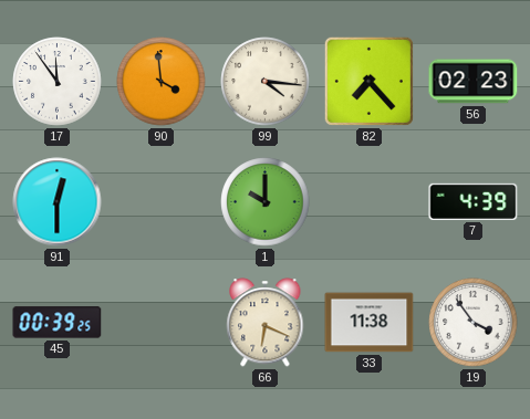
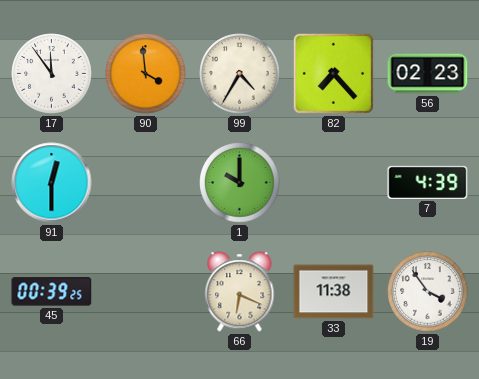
99: 4:16 -> 4:35
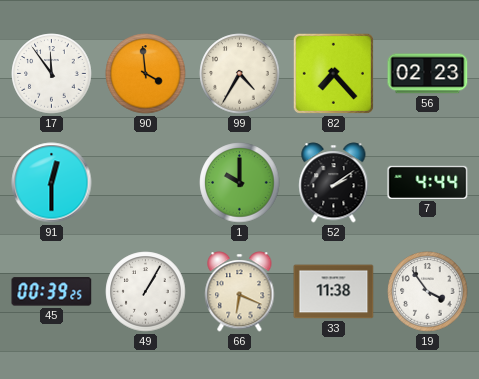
52: none -> 2:09
7: 4:39 -> 4:44
49: none -> 1:05
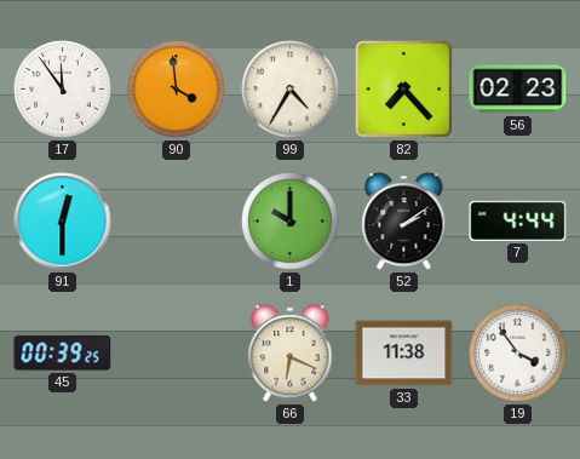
49: 1:05 -> none
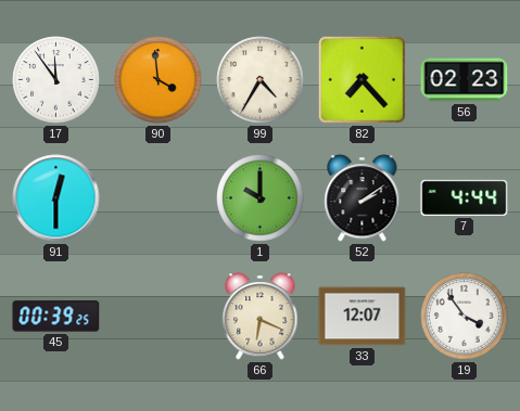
33: 11:38 -> 12:07
